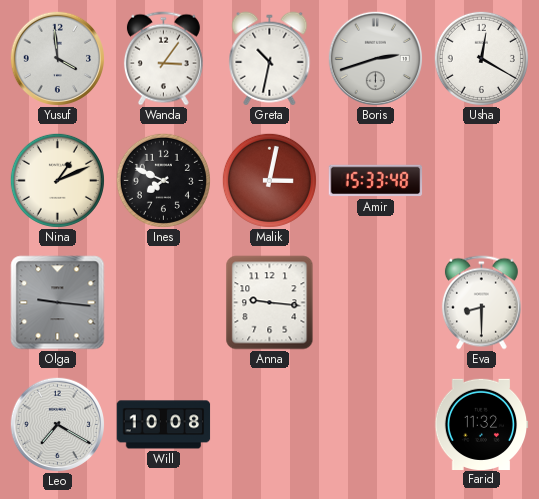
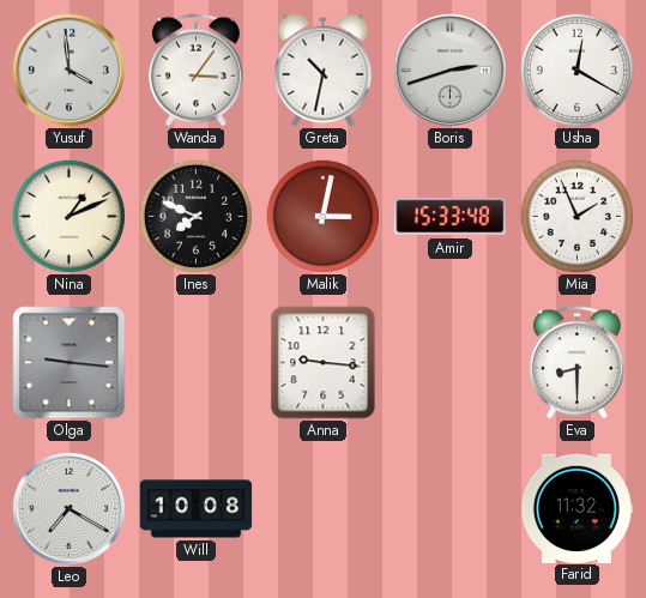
Mia: none -> 1:56
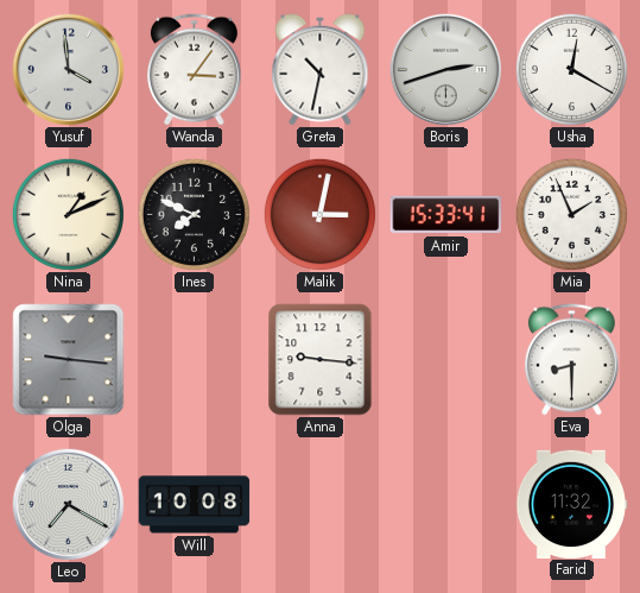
Amir: 15:33:48 -> 15:33:41
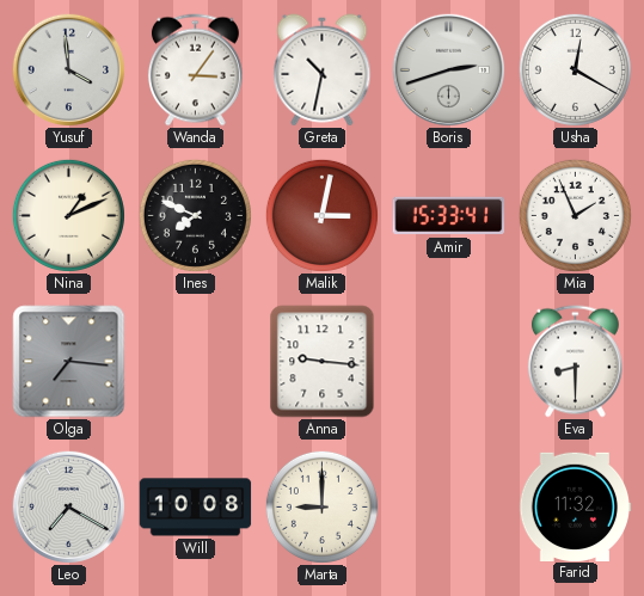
Olga: 9:16 -> 7:16
Marta: none -> 9:00
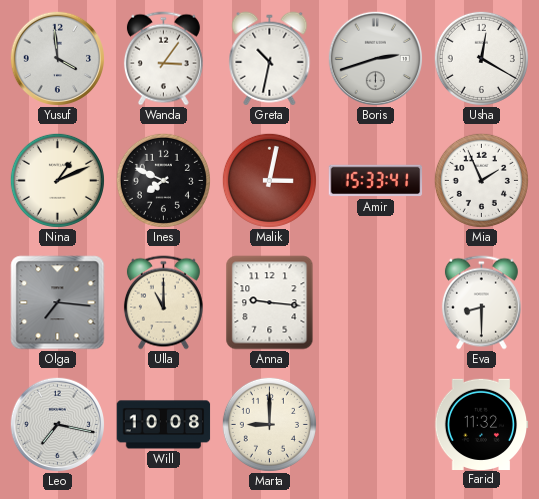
Ulla: none -> 11:00
Leo: 7:20 -> 7:17
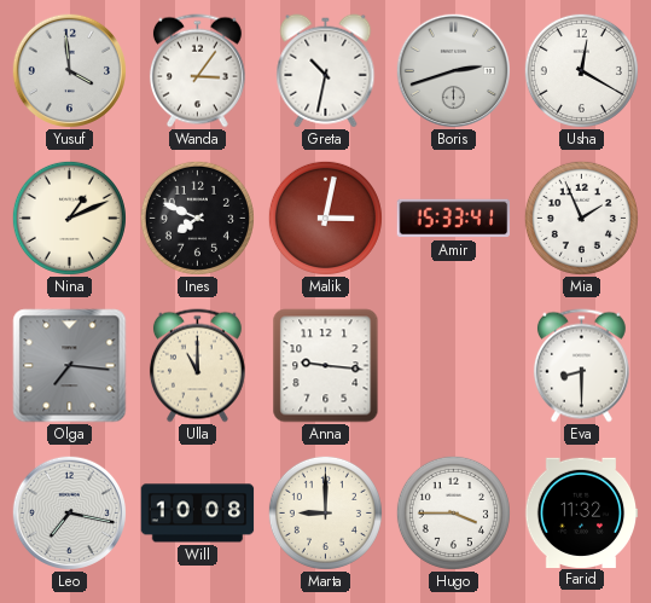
Hugo: none -> 3:45
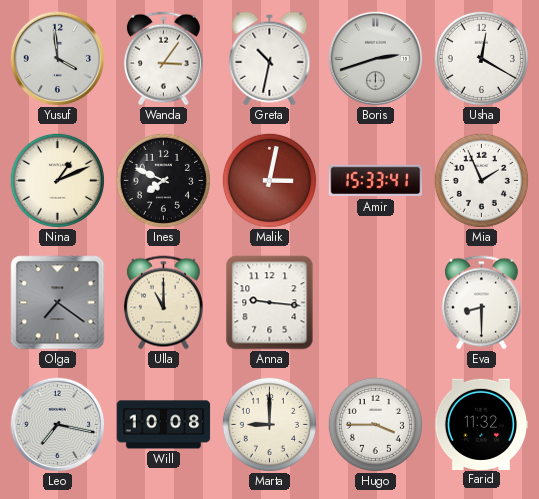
Olga: 7:16 -> 7:21
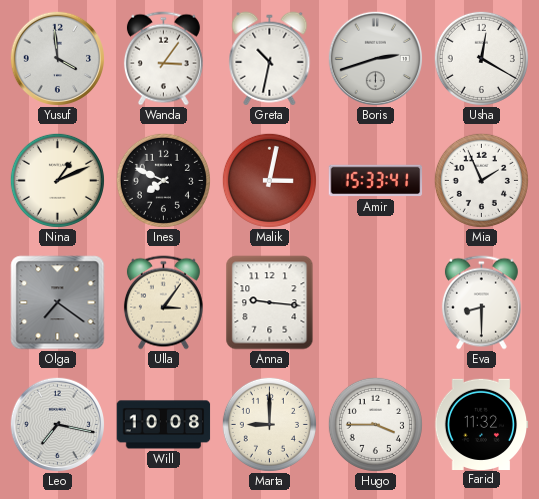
Ulla: 11:00 -> 3:06
